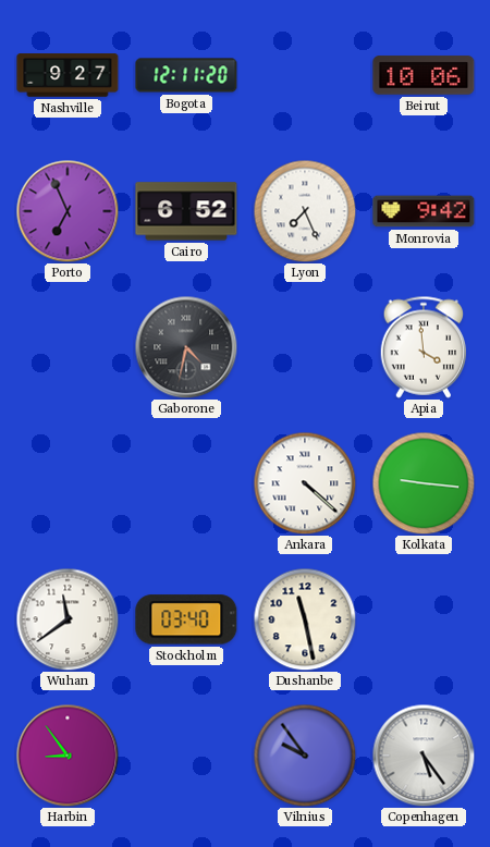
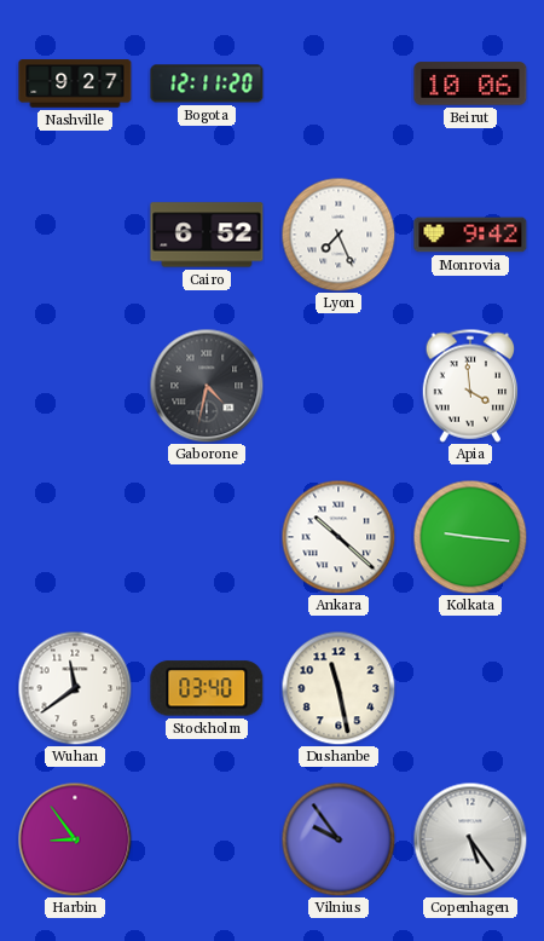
Porto: 6:56 -> none
Ankara: 4:22 -> 10:22
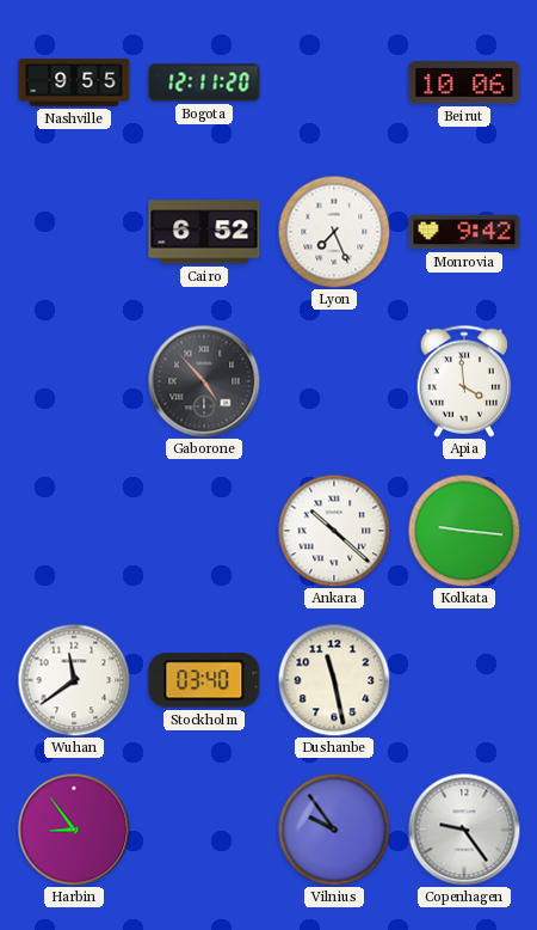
Nashville: 9:27 -> 9:55
Gaborone: 4:32 -> 4:53
Copenhagen: 5:24 -> 9:24
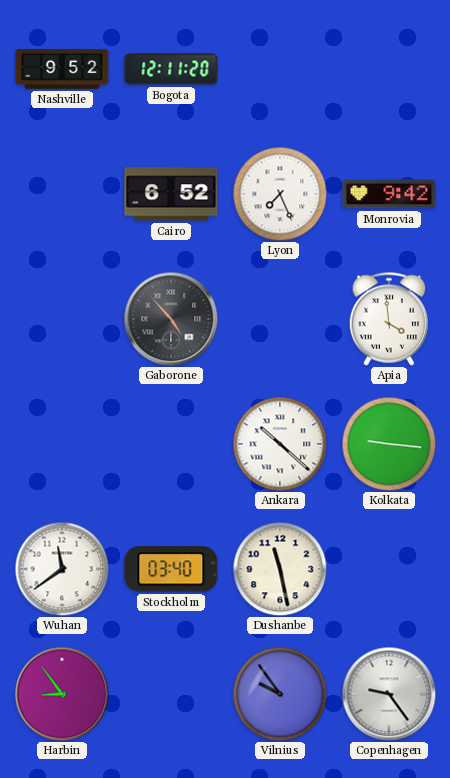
Nashville: 9:55 -> 9:52
Beirut: 10:06 -> none
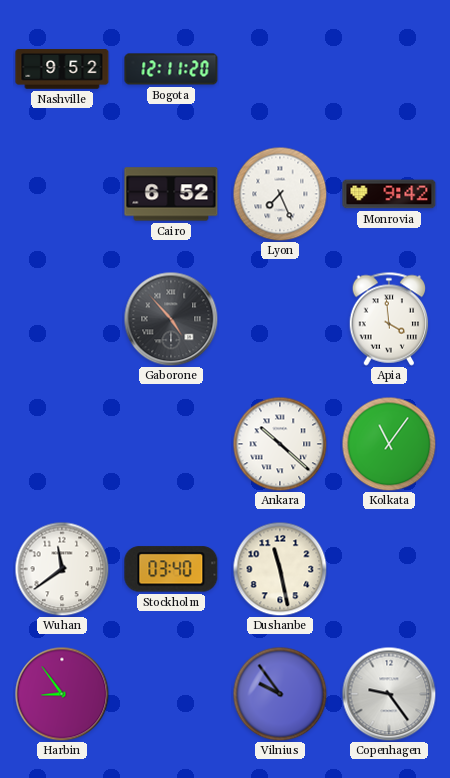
Kolkata: 9:16 -> 11:06
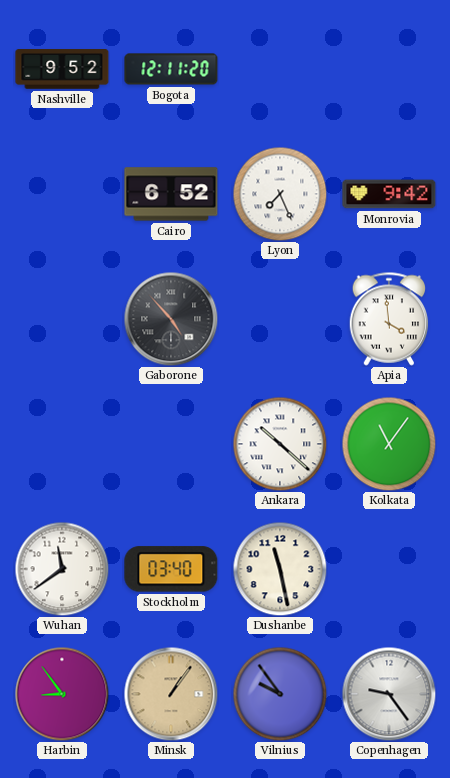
Minsk: none -> 1:06
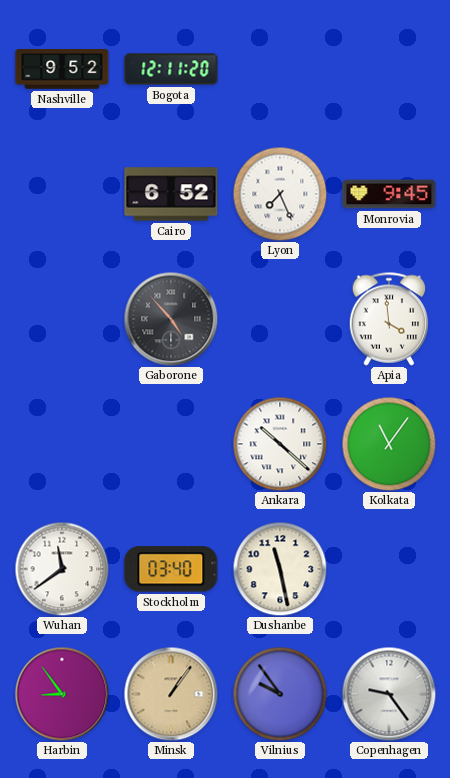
Monrovia: 9:42 -> 9:45
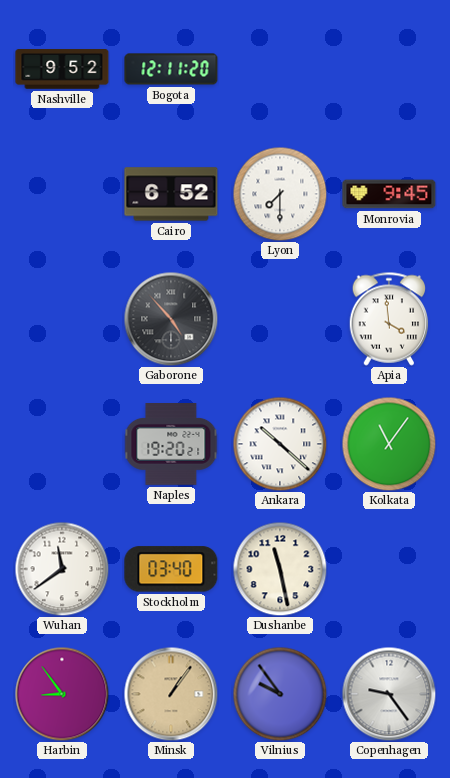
Lyon: 7:26 -> 7:30
Naples: none -> 19:20
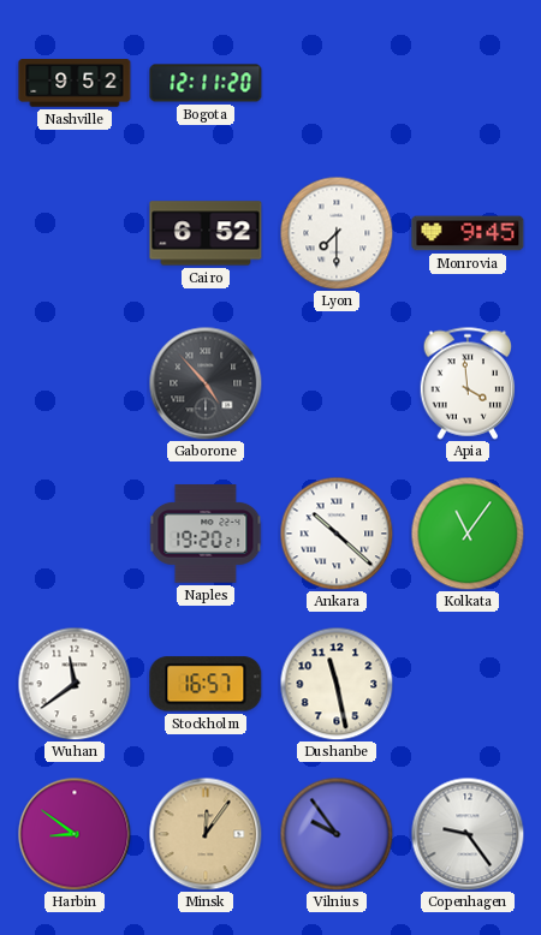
Stockholm: 03:40 -> 16:57
Harbin: 8:54 -> 8:51
Minsk: 1:06 -> 12:06
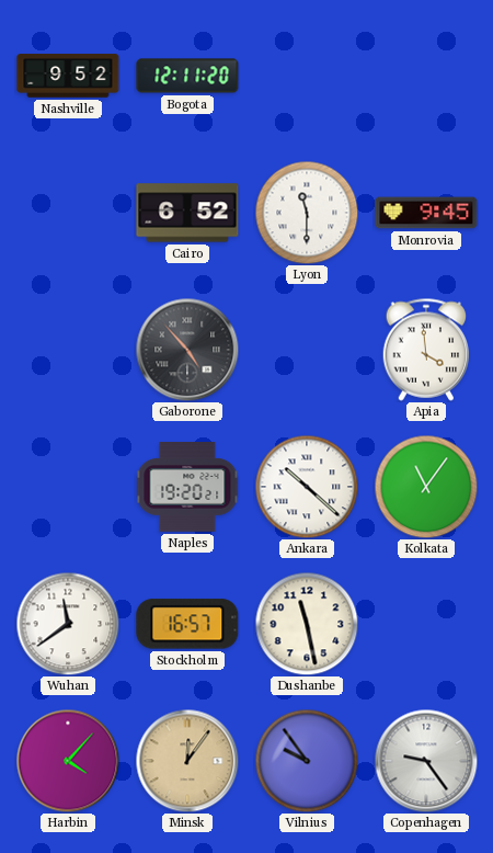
Lyon: 7:30 -> 11:30
Harbin: 8:51 -> 4:07
